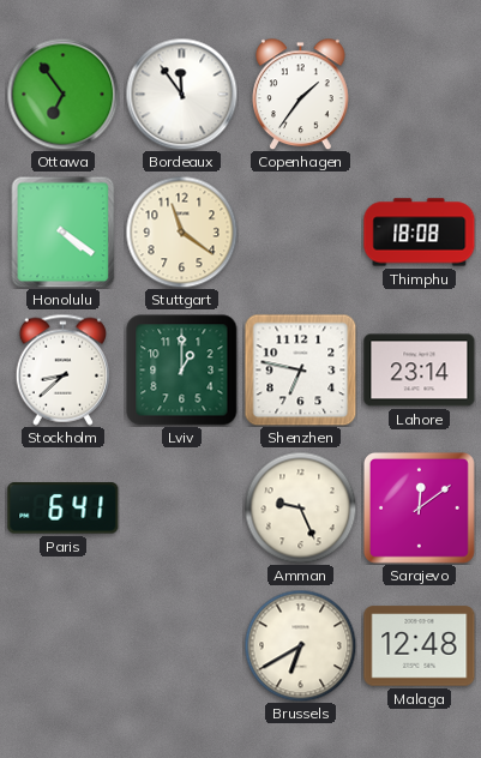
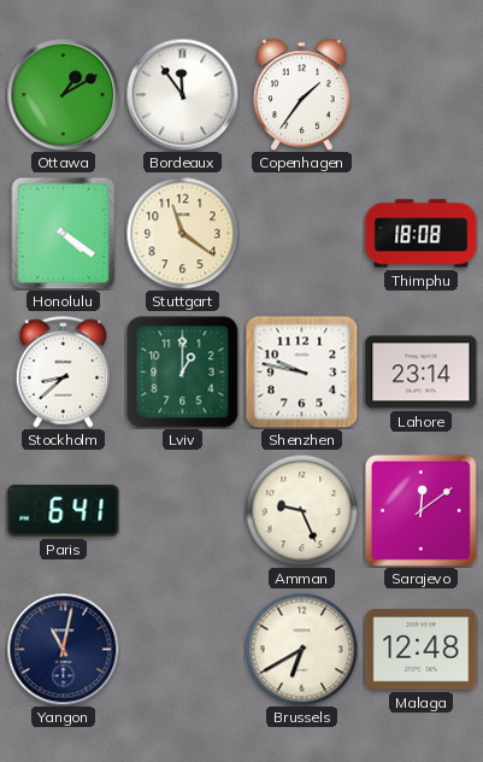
Ottawa: 6:54 -> 1:10
Shenzhen: 6:47 -> 9:47
Yangon: none -> 11:02
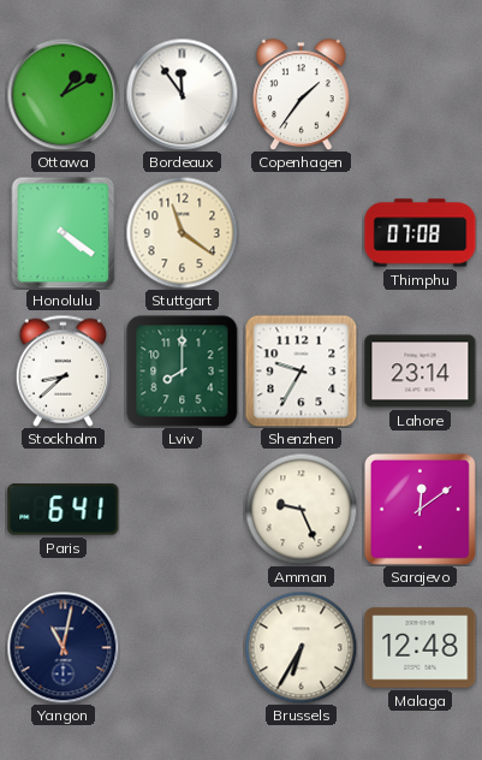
Thimphu: 18:08 -> 07:08
Lviv: 1:00 -> 8:00
Shenzhen: 9:47 -> 9:35
Brussels: 6:40 -> 6:35
